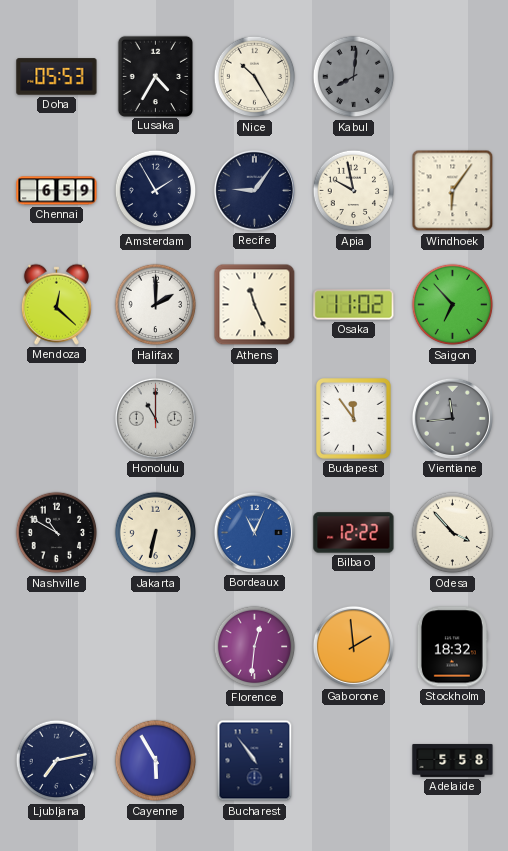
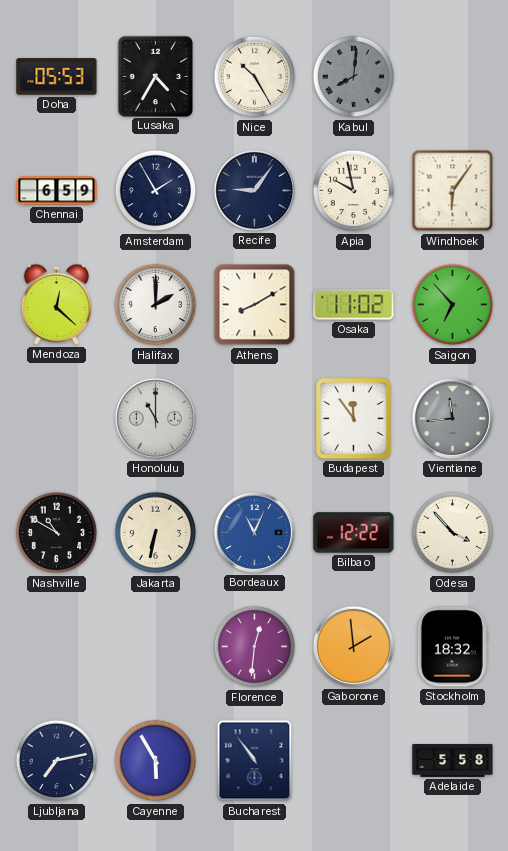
Athens: 11:26 -> 8:10
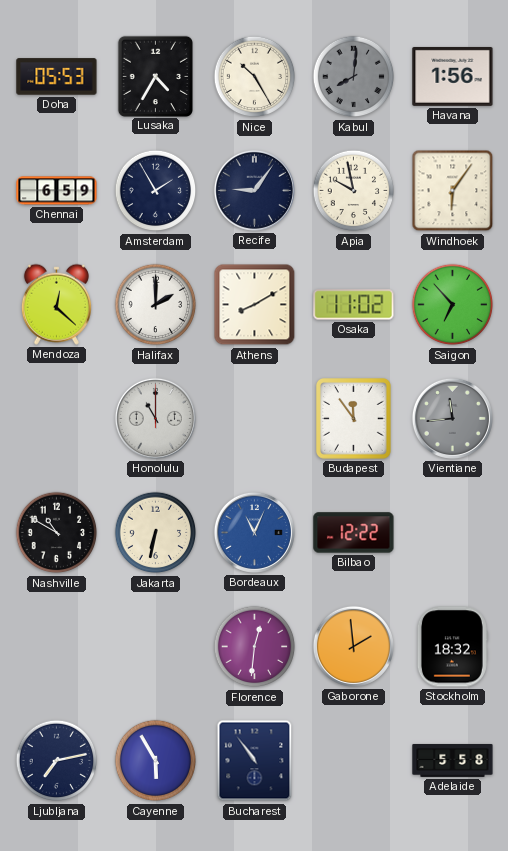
Havana: none -> 1:56
Odesa: 3:53 -> none
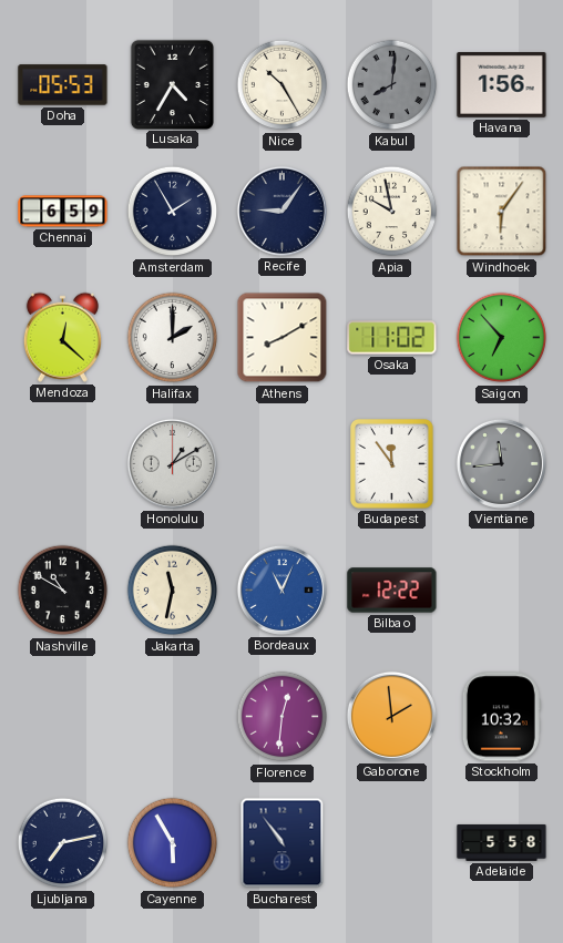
Honolulu: 11:00 -> 1:10
Jakarta: 6:32 -> 11:32
Stockholm: 18:32 -> 10:32
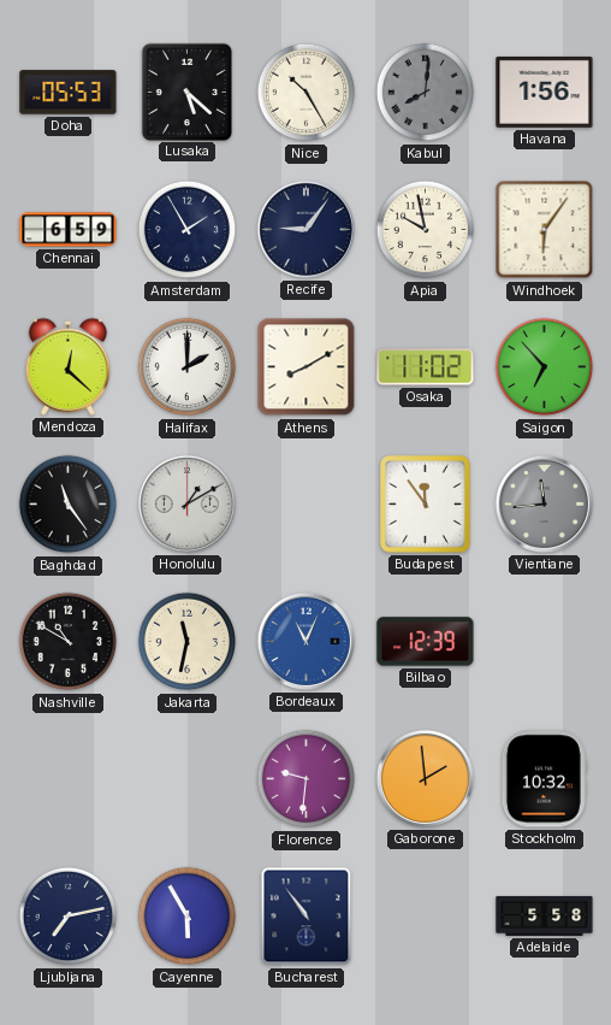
Lusaka: 4:35 -> 5:22
Baghdad: none -> 11:24
Bilbao: 12:22 -> 12:39
Florence: 12:31 -> 9:31
